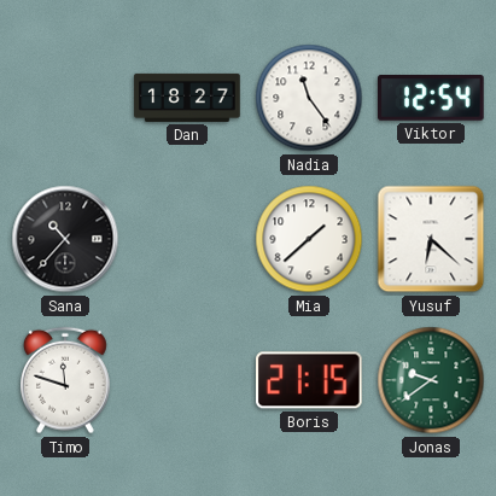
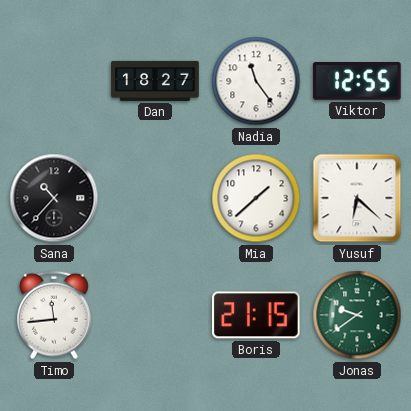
Viktor: 12:54 -> 12:55
Timo: 11:48 -> 11:44
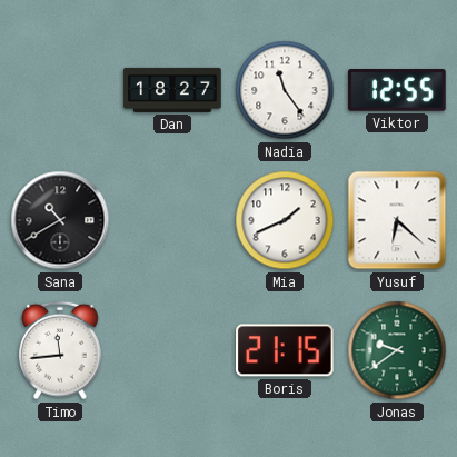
Sana: 10:37 -> 10:40
Mia: 1:38 -> 1:41
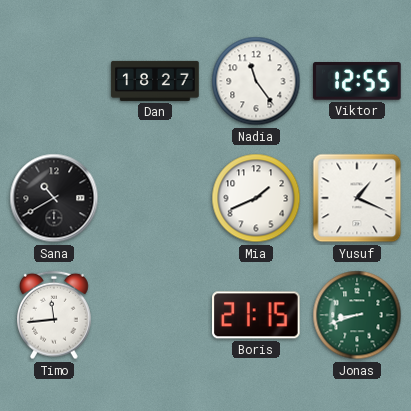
Yusuf: 6:22 -> 1:19
Jonas: 9:39 -> 8:42
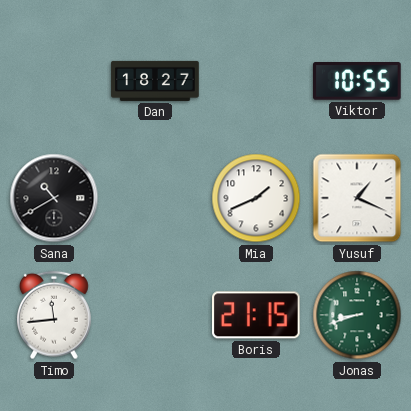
Nadia: 11:24 -> none
Viktor: 12:55 -> 10:55
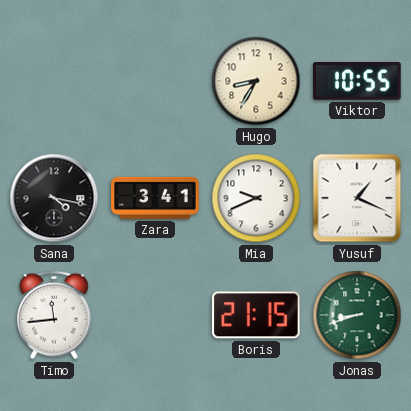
Dan: 18:27 -> none
Hugo: none -> 8:35
Sana: 10:40 -> 4:17
Zara: none -> 3:41
Mia: 1:41 -> 9:41
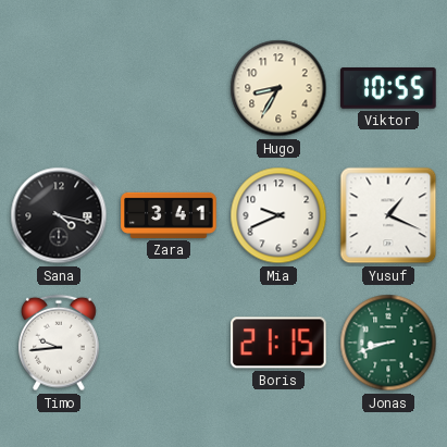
Timo: 11:44 -> 9:44
